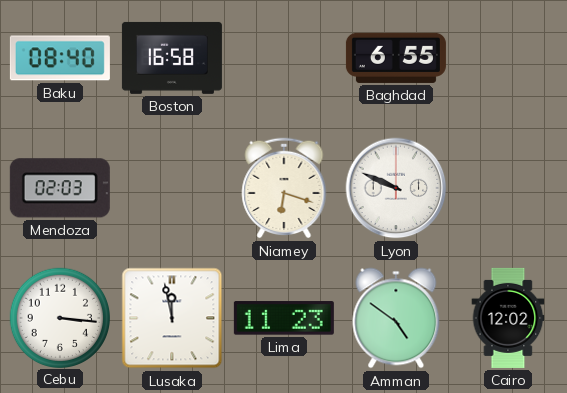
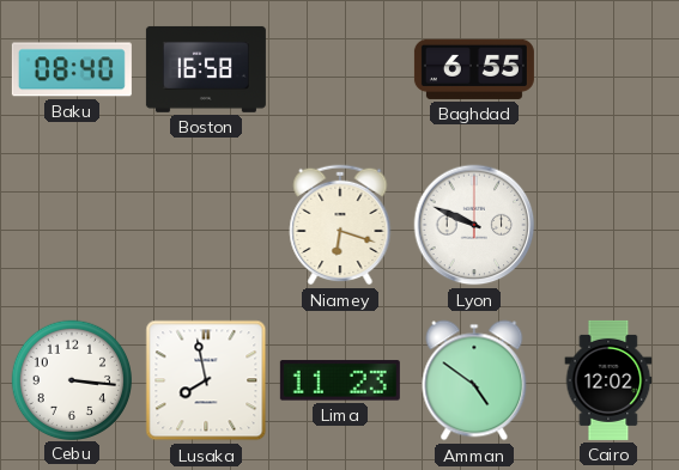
Mendoza: 02:03 -> none
Lusaka: 11:58 -> 7:58
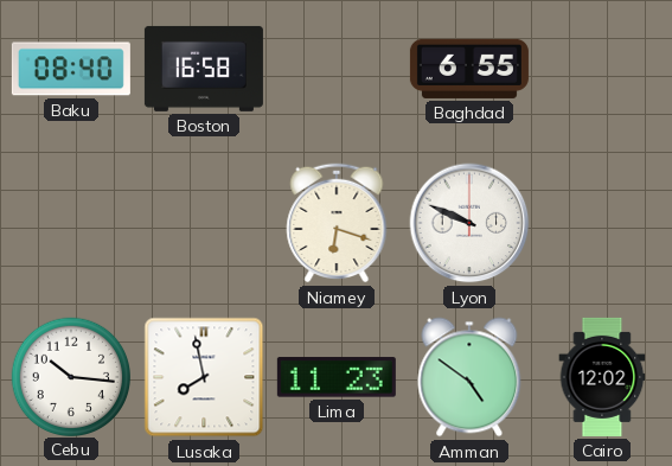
Cebu: 3:16 -> 10:16
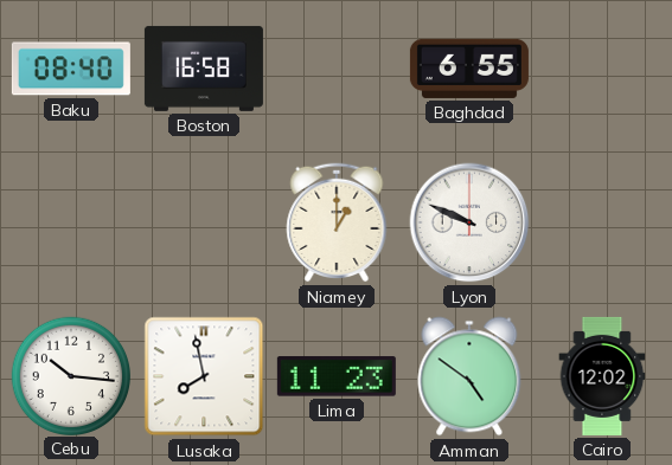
Niamey: 6:18 -> 1:00
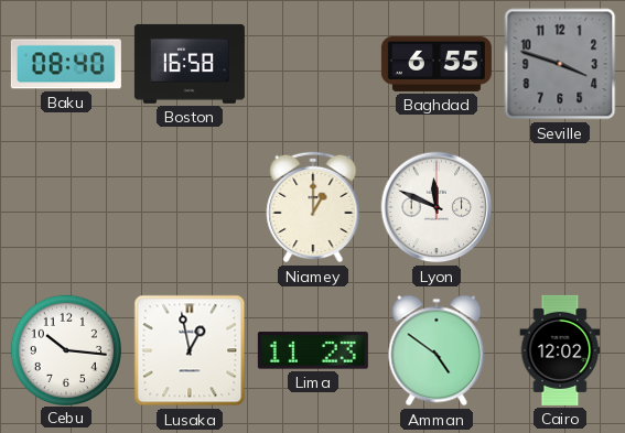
Seville: none -> 3:48
Lyon: 9:49 -> 11:49
Lusaka: 7:58 -> 12:58
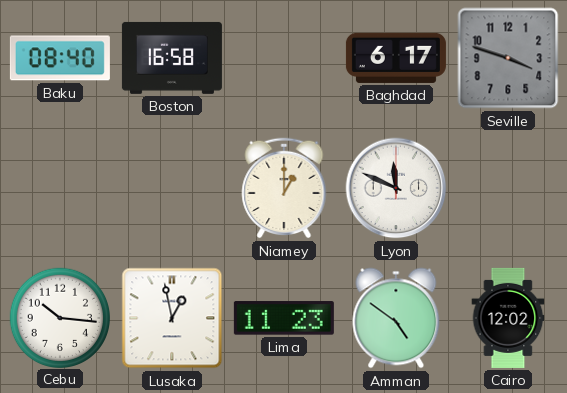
Baghdad: 6:55 -> 6:17
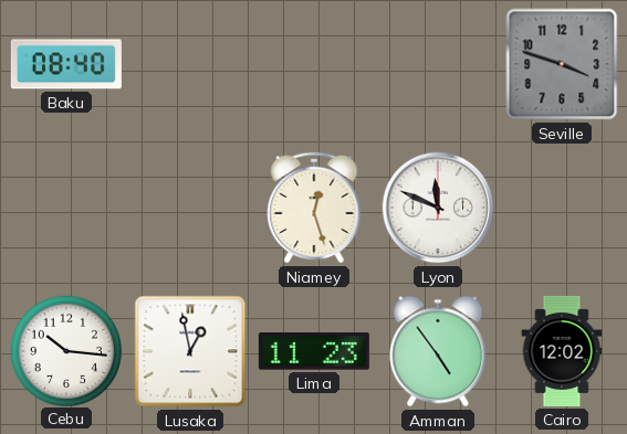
Boston: 16:58 -> none
Baghdad: 6:17 -> none
Niamey: 1:00 -> 12:27
Amman: 4:51 -> 4:54
